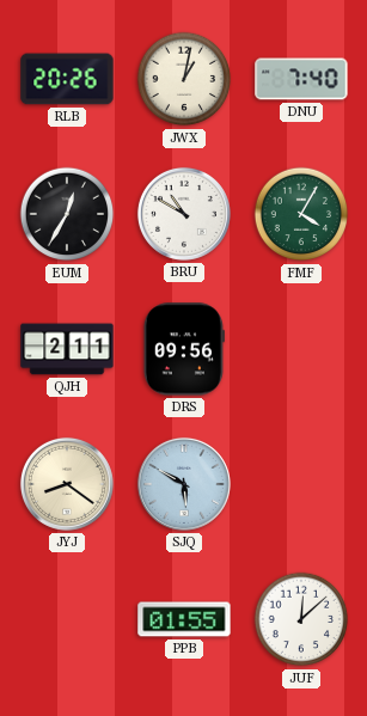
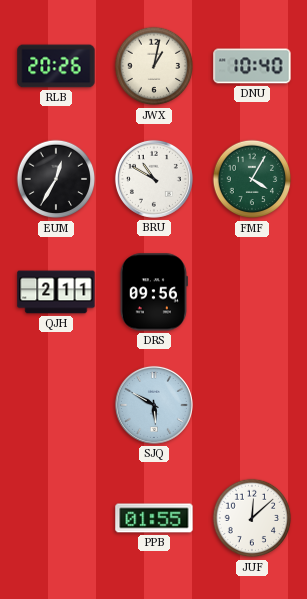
DNU: 7:40 -> 10:40
JYJ: 8:21 -> none
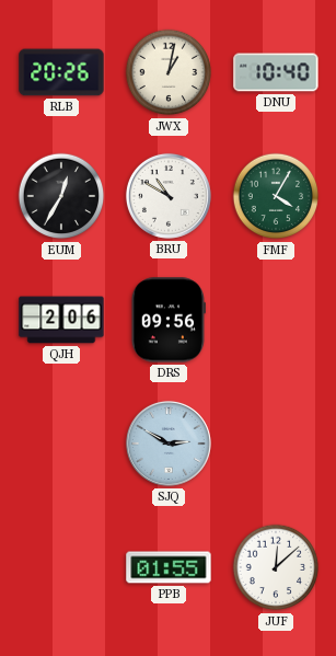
QJH: 2:11 -> 2:06
SJQ: 5:50 -> 2:50
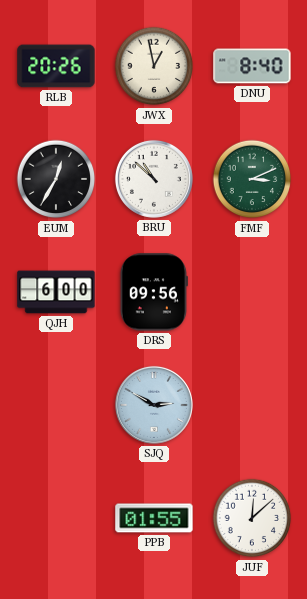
JWX: 1:02 -> 12:58
DNU: 10:40 -> 8:40
BRU: 10:50 -> 10:52
FMF: 4:05 -> 3:11
QJH: 2:06 -> 6:00
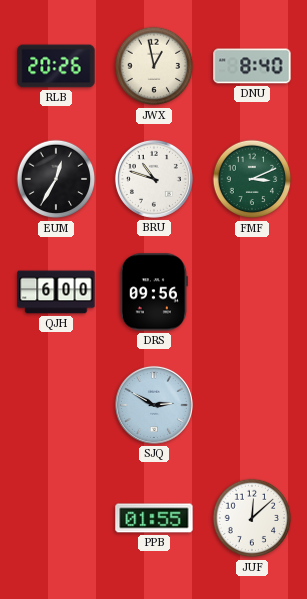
BRU: 10:52 -> 10:48
